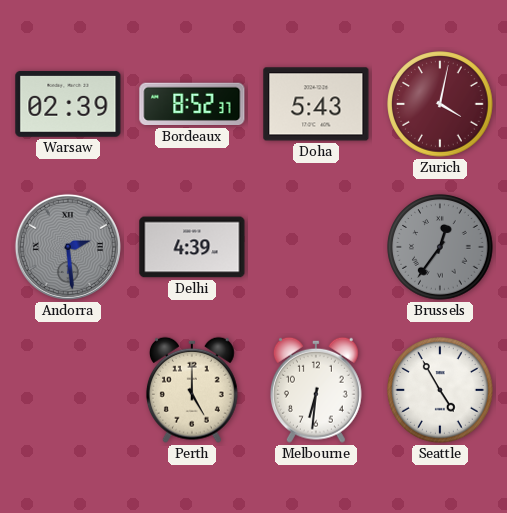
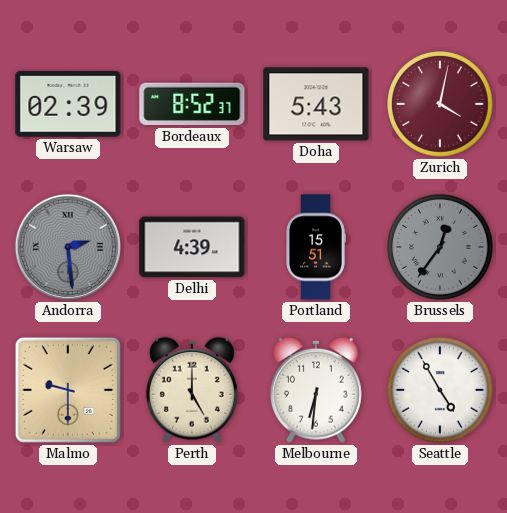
Portland: none -> 15:51
Malmo: none -> 9:30
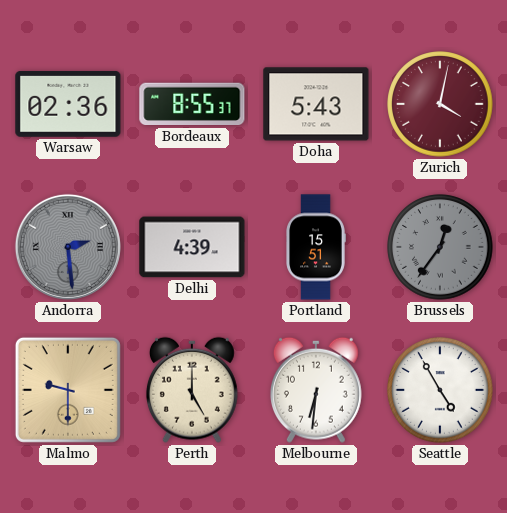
Warsaw: 02:39 -> 02:36
Bordeaux: 8:52 -> 8:55
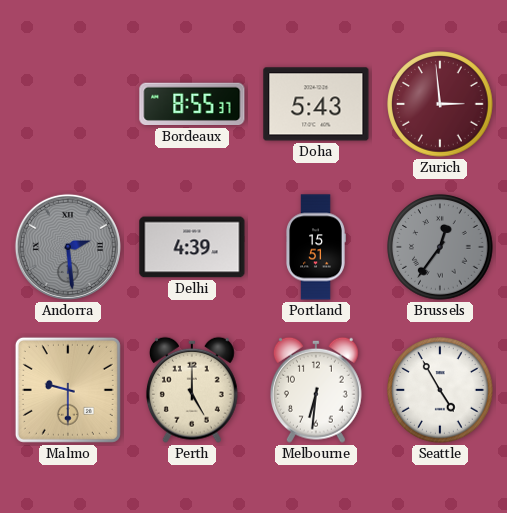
Warsaw: 02:36 -> none
Zurich: 4:02 -> 2:59
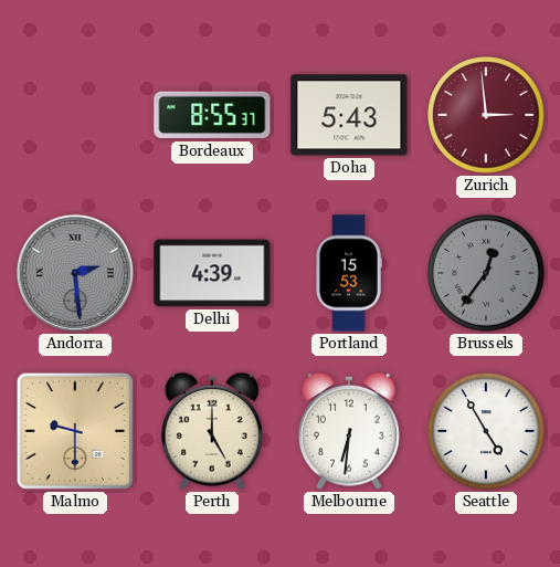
Portland: 15:51 -> 15:53
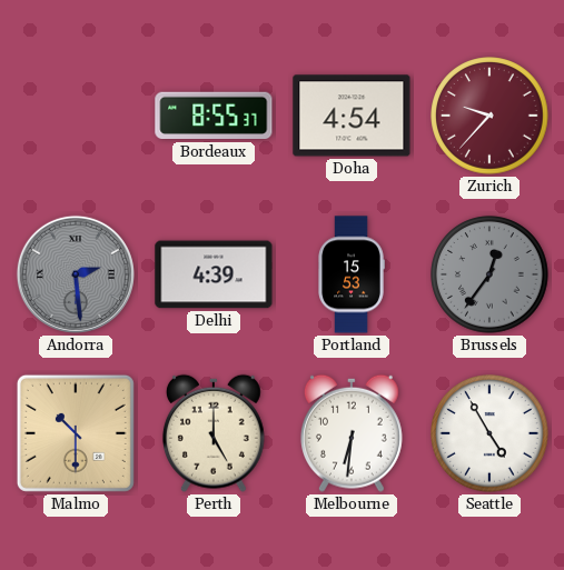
Doha: 5:43 -> 4:54
Zurich: 2:59 -> 9:37
Malmo: 9:30 -> 10:30
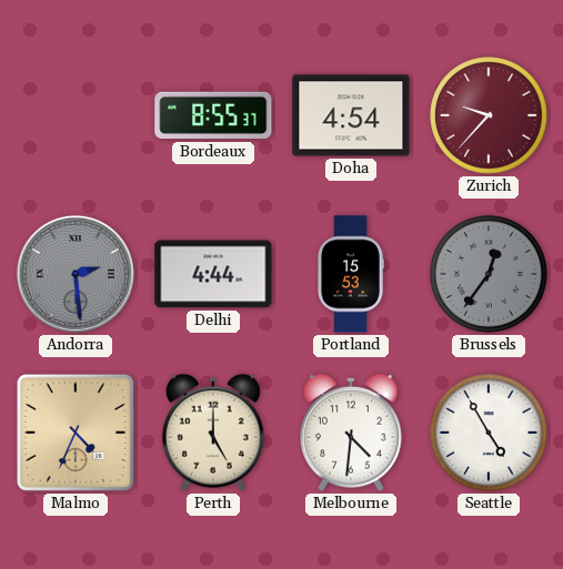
Delhi: 4:39 -> 4:44
Malmo: 10:30 -> 4:34
Melbourne: 6:31 -> 4:31
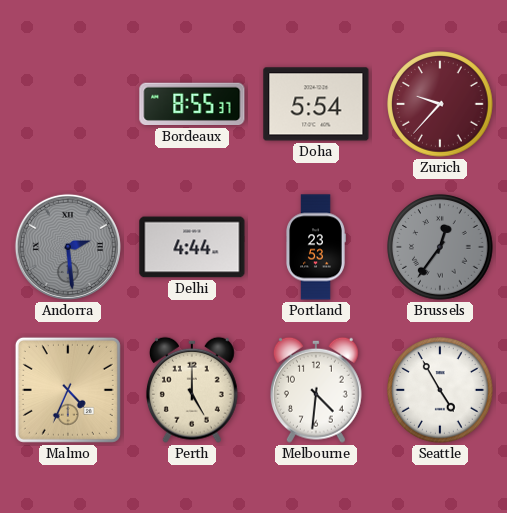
Doha: 4:54 -> 5:54
Portland: 15:53 -> 23:53
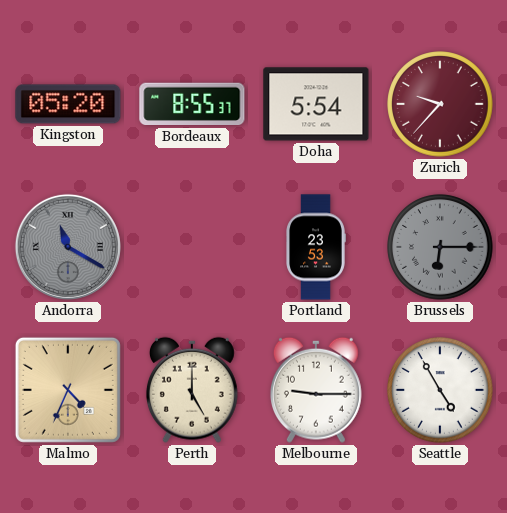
Kingston: none -> 05:20
Andorra: 2:29 -> 11:20
Delhi: 4:44 -> none
Brussels: 12:36 -> 6:15
Melbourne: 4:31 -> 9:15
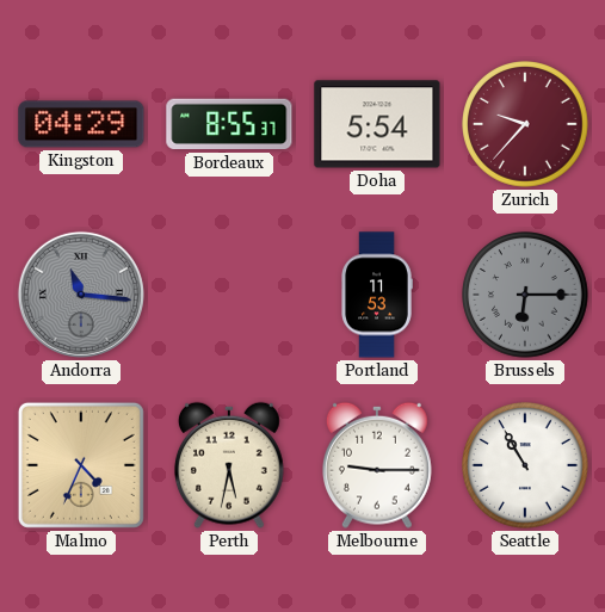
Kingston: 05:20 -> 04:29
Andorra: 11:20 -> 11:16
Portland: 23:53 -> 11:53
Perth: 5:00 -> 5:32
Seattle: 4:55 -> 10:55
